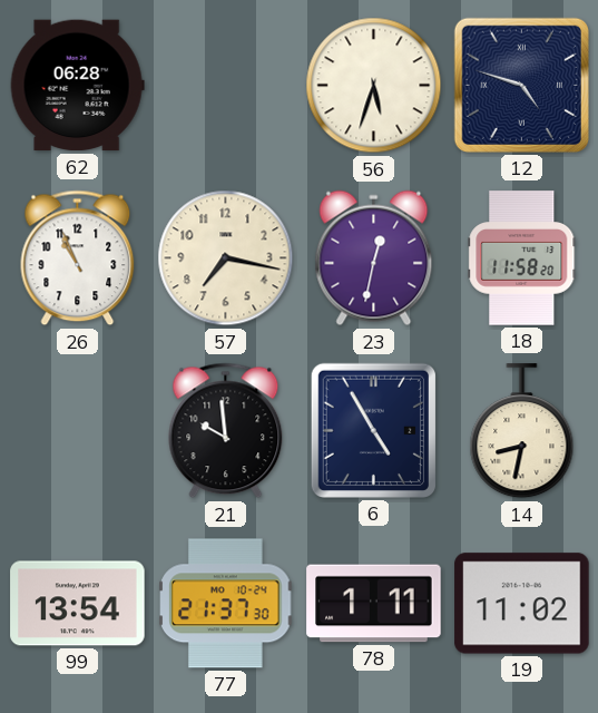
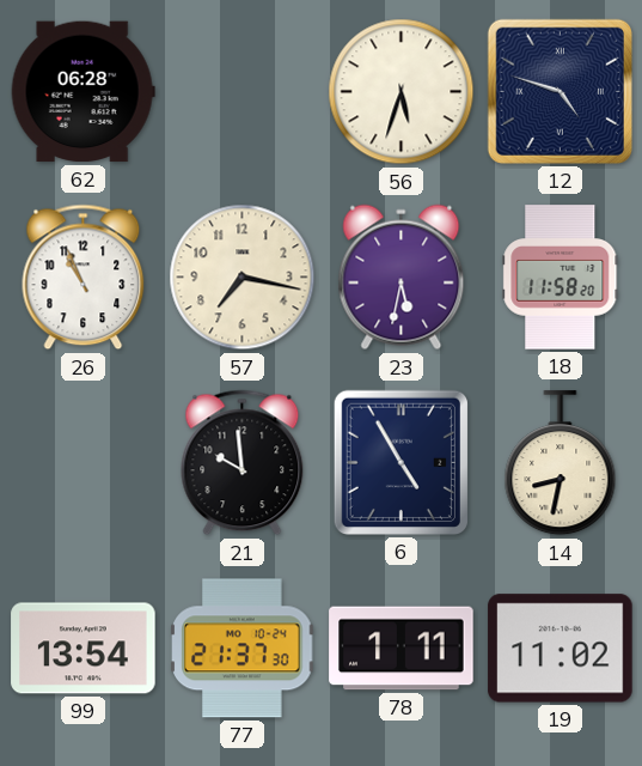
23: 12:32 -> 5:32
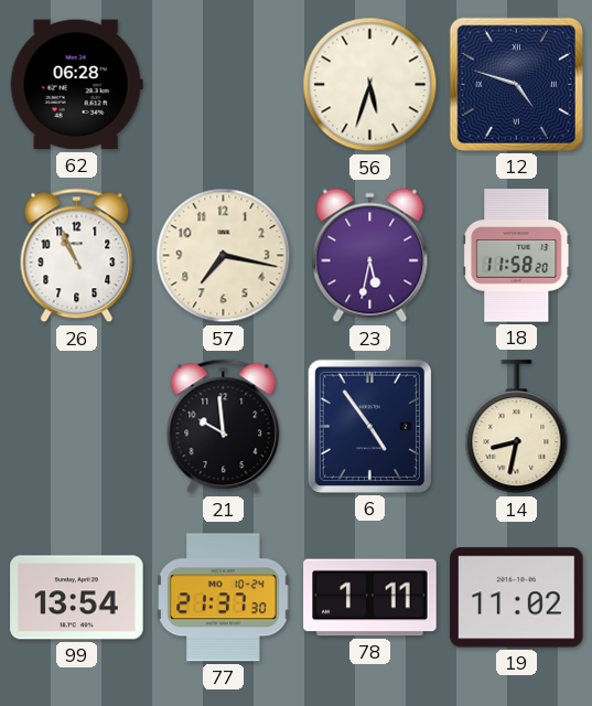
6: 4:55 -> 4:54
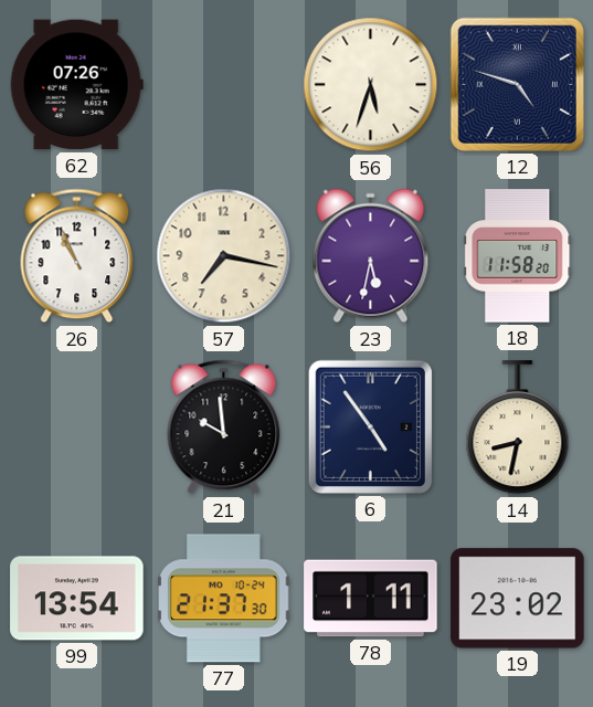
62: 06:28 -> 07:26
19: 11:02 -> 23:02
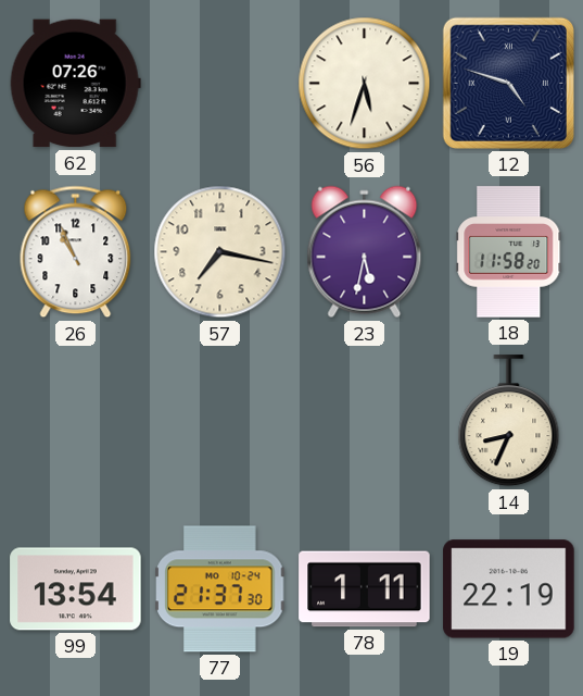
21: 9:59 -> none
6: 4:54 -> none
14: 8:32 -> 8:34
19: 23:02 -> 22:19
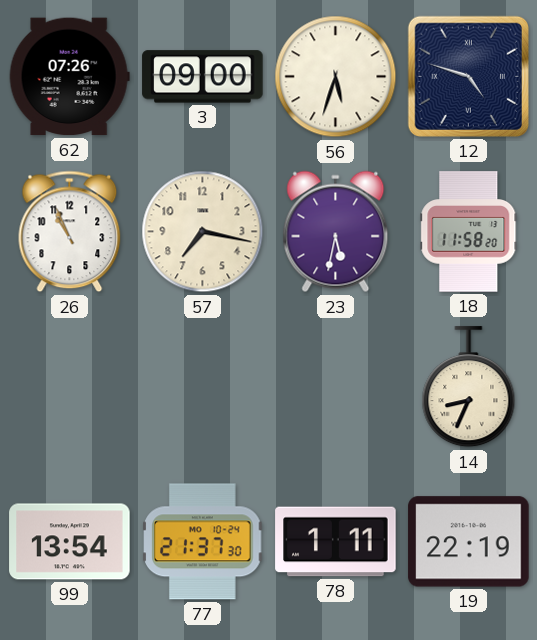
3: none -> 09:00
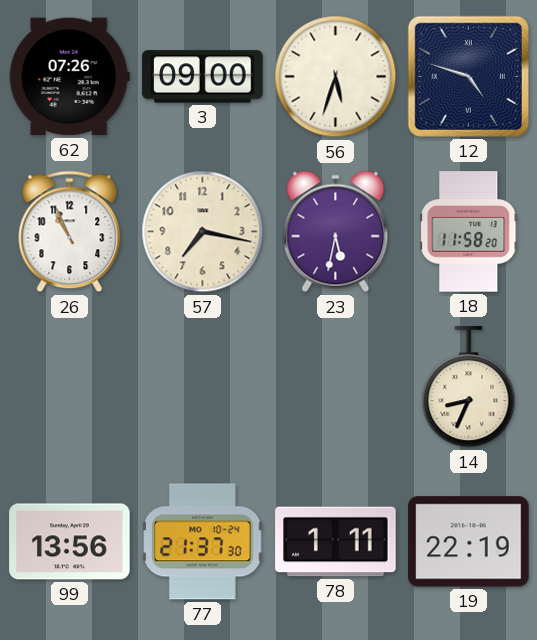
99: 13:54 -> 13:56
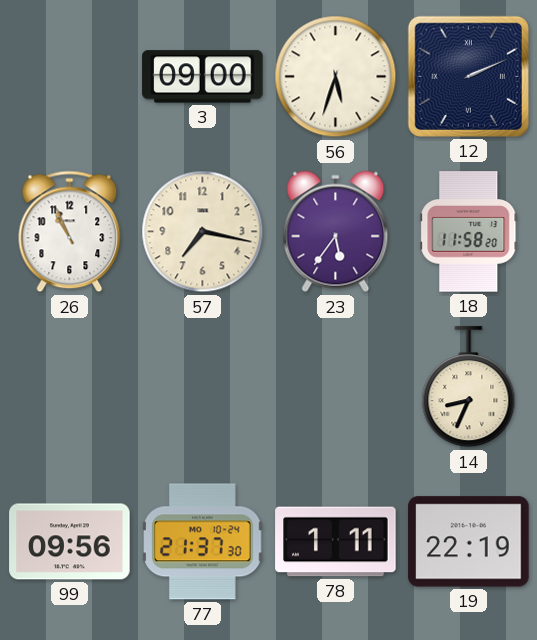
62: 07:26 -> none
12: 4:48 -> 2:11
23: 5:32 -> 5:36
99: 13:56 -> 09:56
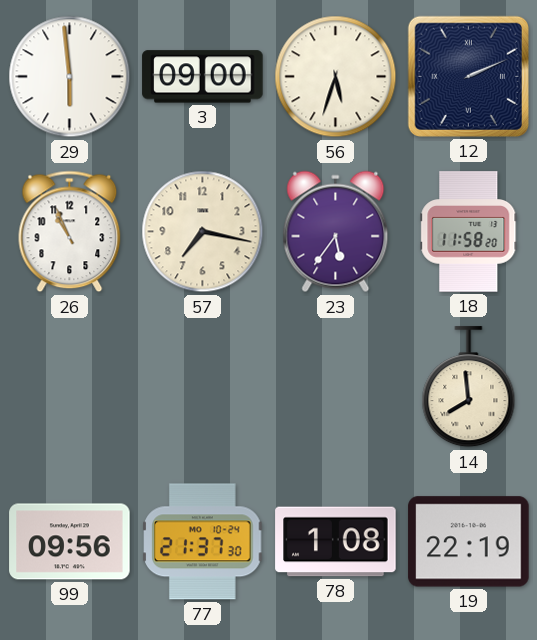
29: none -> 5:59
14: 8:34 -> 7:59
78: 1:11 -> 1:08
